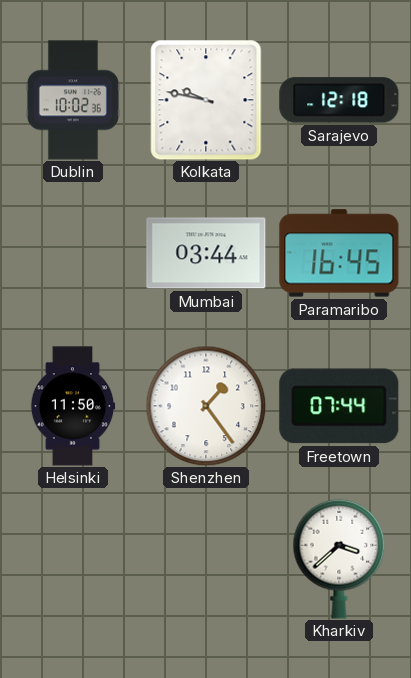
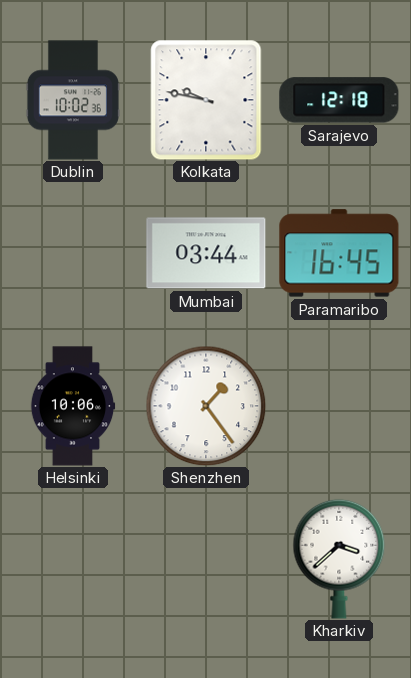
Helsinki: 11:50 -> 10:06
Freetown: 07:44 -> none
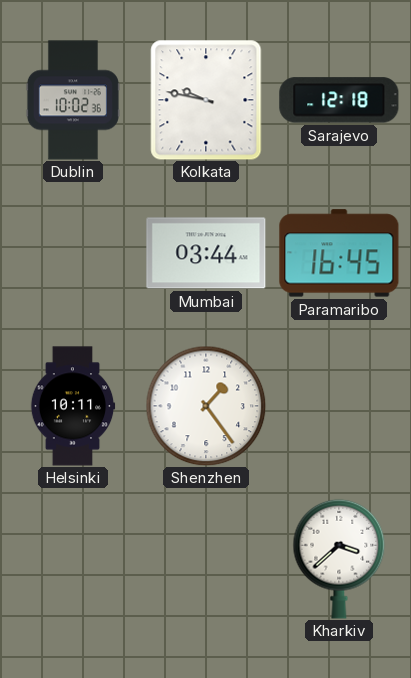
Helsinki: 10:06 -> 10:11
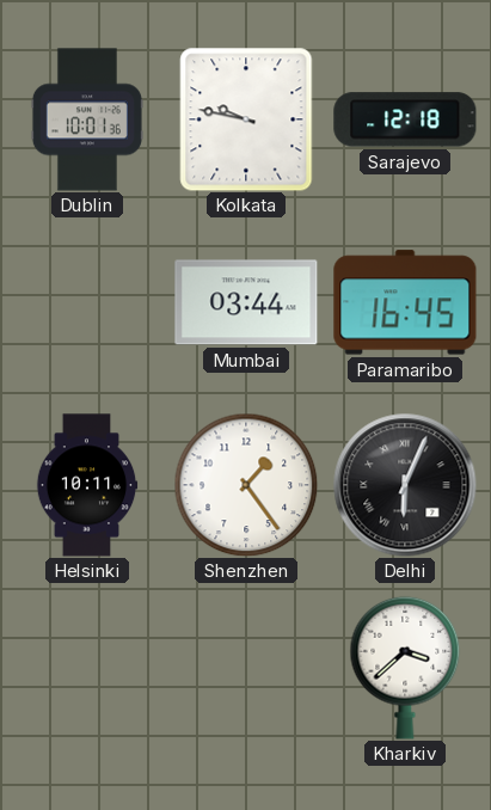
Dublin: 10:02 -> 10:01
Delhi: none -> 6:04
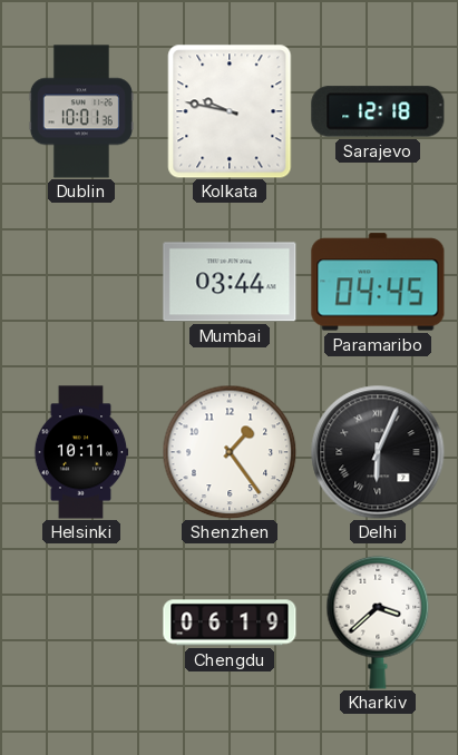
Paramaribo: 16:45 -> 04:45
Chengdu: none -> 06:19
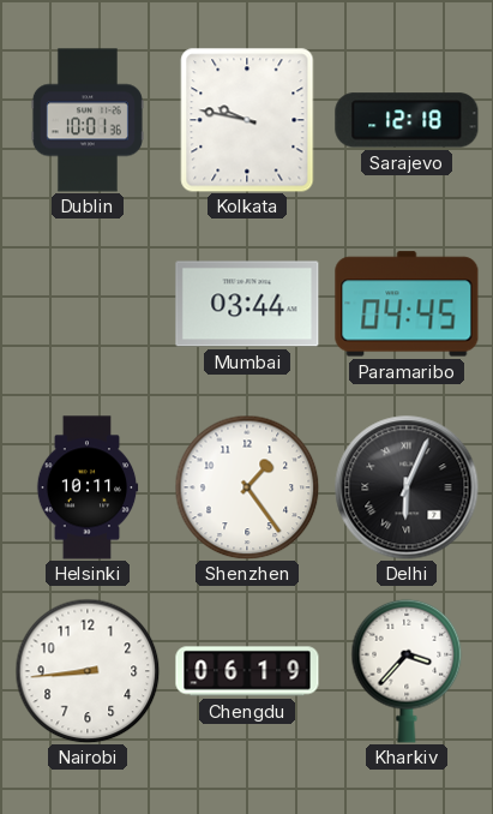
Nairobi: none -> 8:44
Kharkiv: 3:38 -> 3:37
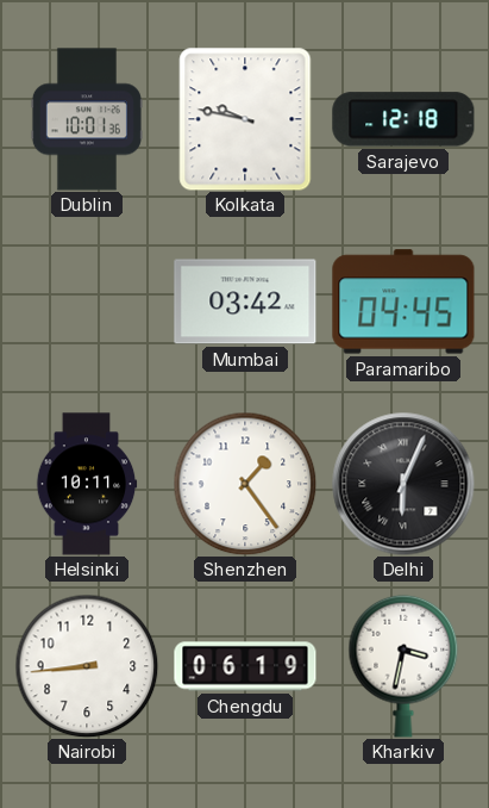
Mumbai: 03:44 -> 03:42
Kharkiv: 3:37 -> 3:32
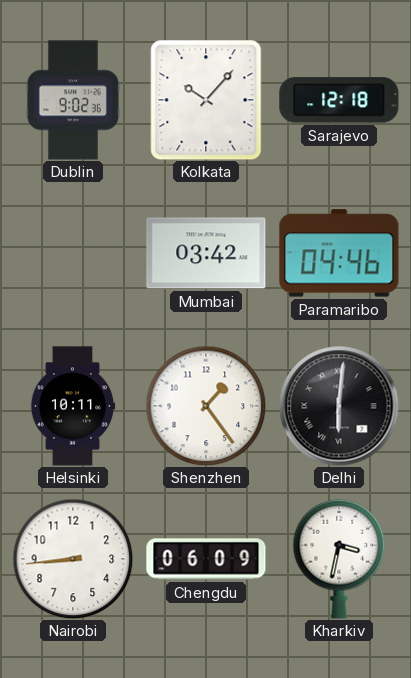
Dublin: 10:01 -> 9:02
Kolkata: 9:47 -> 10:07
Paramaribo: 04:45 -> 04:46
Delhi: 6:04 -> 6:01
Chengdu: 06:19 -> 06:09
